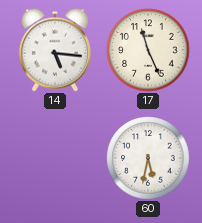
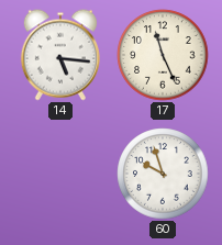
60: 5:32 -> 9:57
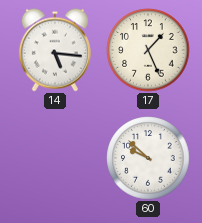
17: 11:26 -> 1:26
60: 9:57 -> 9:52
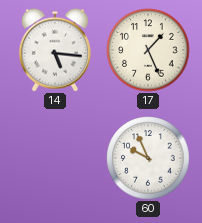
60: 9:52 -> 9:56
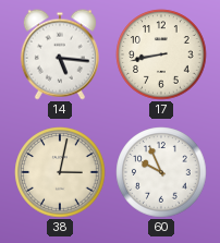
17: 1:26 -> 8:43
38: none -> 3:02
